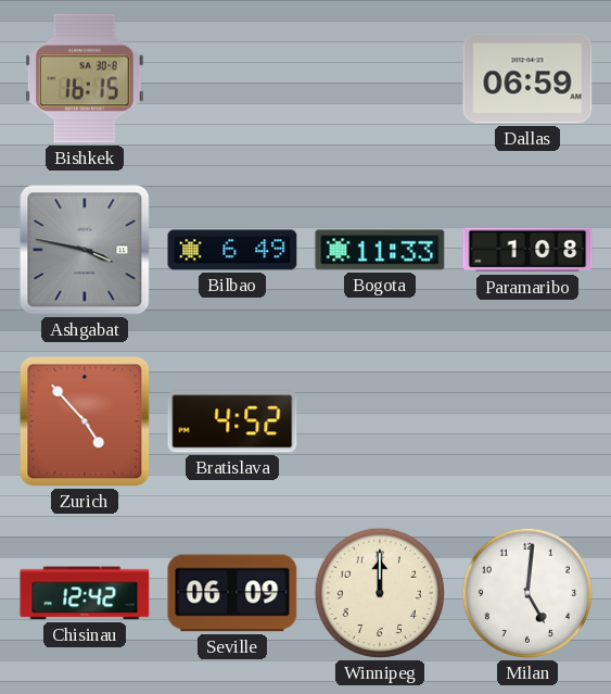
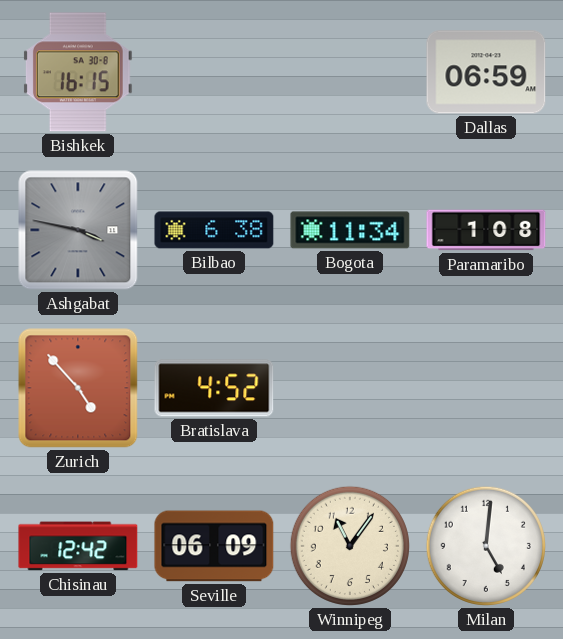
Bilbao: 6:49 -> 6:38
Bogota: 11:33 -> 11:34
Winnipeg: 12:00 -> 11:06
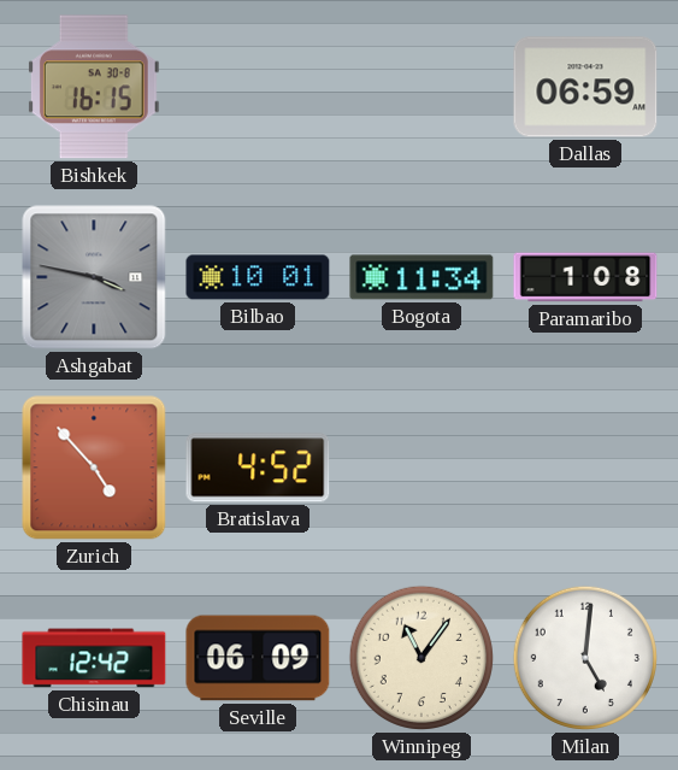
Bilbao: 6:38 -> 10:01
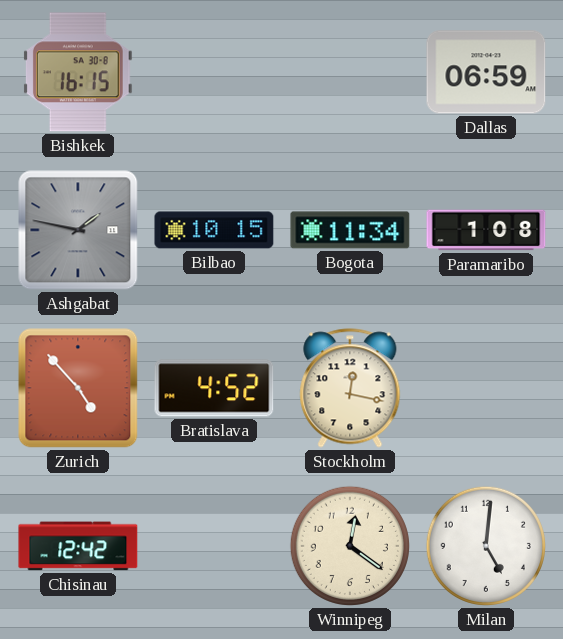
Ashgabat: 3:47 -> 1:47
Bilbao: 10:01 -> 10:15
Stockholm: none -> 12:17
Seville: 06:09 -> none
Winnipeg: 11:06 -> 12:21
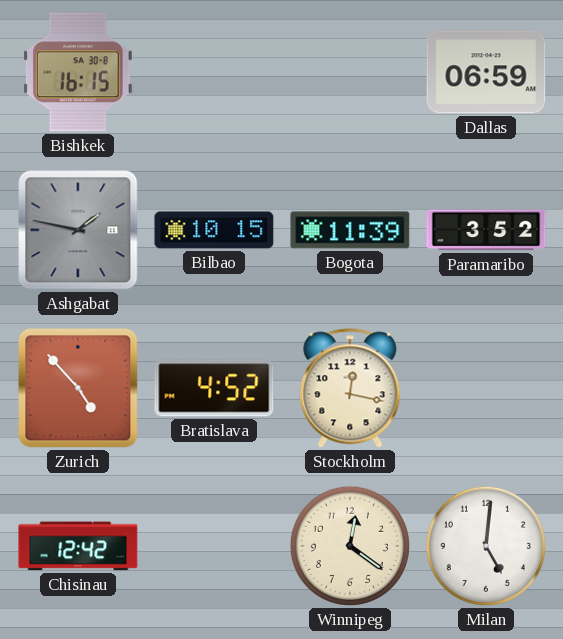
Bogota: 11:34 -> 11:39
Paramaribo: 1:08 -> 3:52
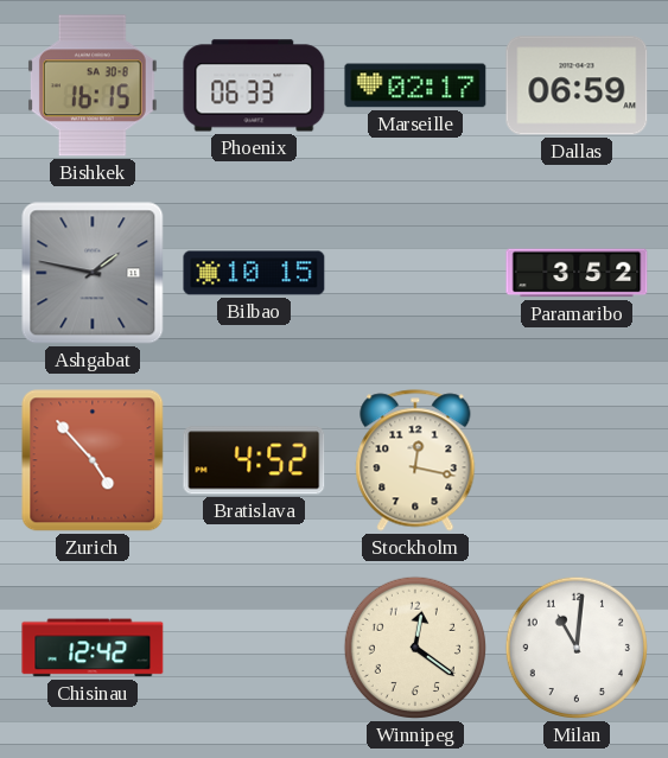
Phoenix: none -> 06:33
Marseille: none -> 02:17
Bogota: 11:39 -> none
Milan: 5:01 -> 11:01
